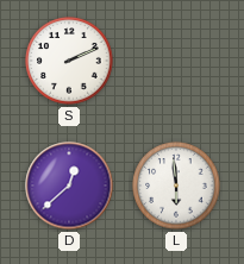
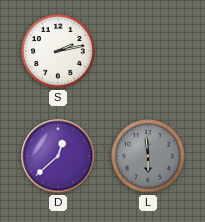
S: 2:11 -> 2:13
L dial: white -> grey
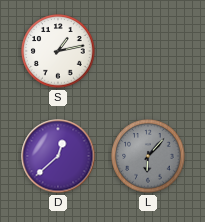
S: 2:13 -> 1:13
L: 5:59 -> 6:07
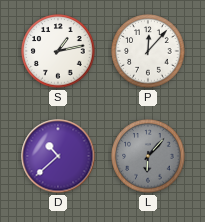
P: none -> 12:07
D: 12:38 -> 10:38
